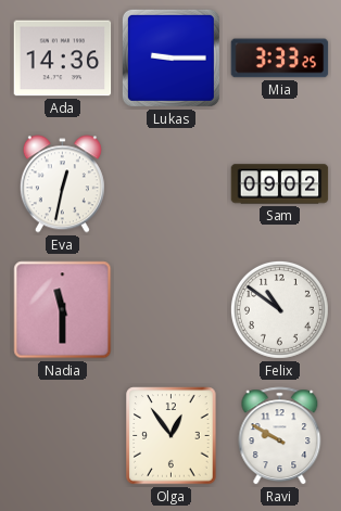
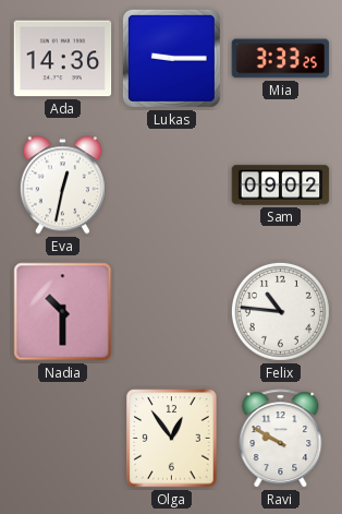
Nadia: 11:30 -> 10:30
Felix: 10:51 -> 10:46
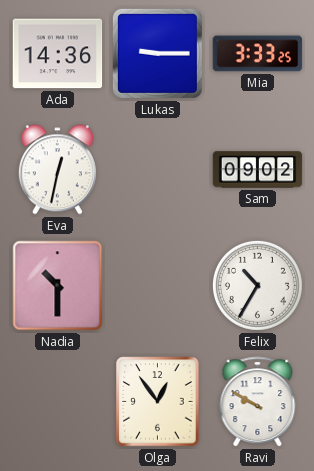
Felix: 10:46 -> 10:35
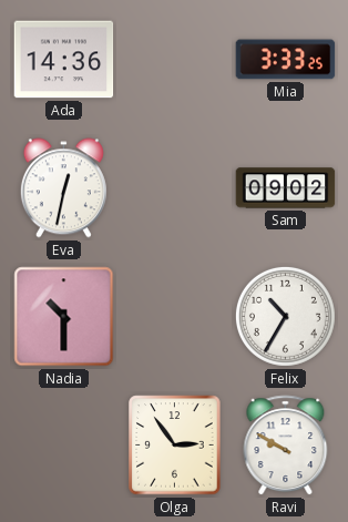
Lukas: 9:15 -> none
Olga: 12:54 -> 2:54
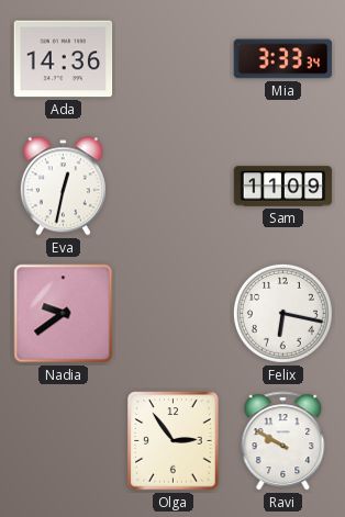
Mia: 3:33:25 -> 3:33:34
Sam: 09:02 -> 11:09
Nadia: 10:30 -> 9:39
Felix: 10:35 -> 6:17
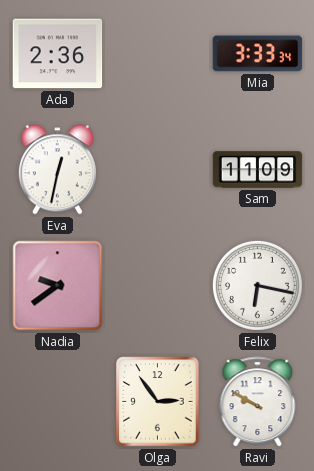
Ada: 14:36 -> 2:36
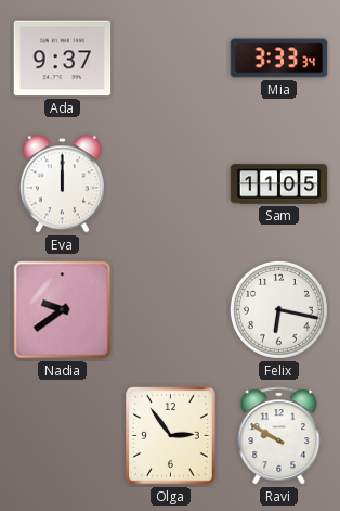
Ada: 2:36 -> 9:37
Eva: 12:32 -> 12:00
Sam: 11:09 -> 11:05
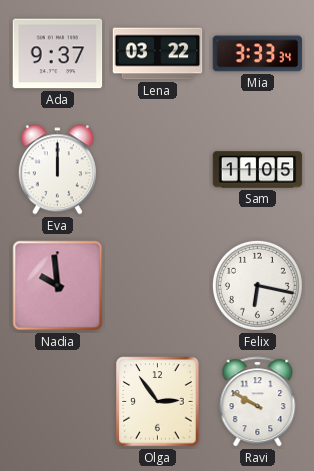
Lena: none -> 03:22
Nadia: 9:39 -> 9:59
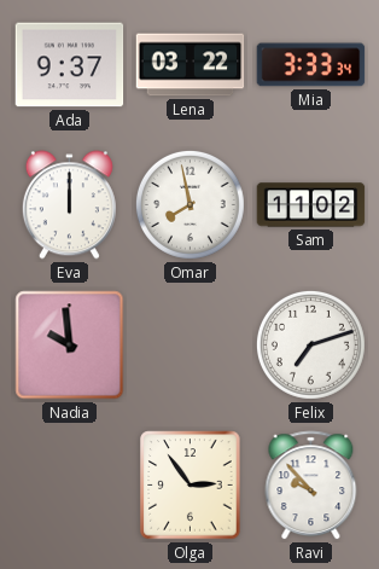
Omar: none -> 7:58
Sam: 11:05 -> 11:02
Felix: 6:17 -> 7:12
Ravi: 9:50 -> 9:53
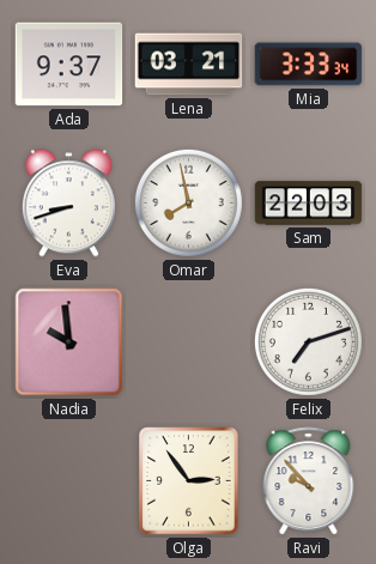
Lena: 03:22 -> 03:21
Eva: 12:00 -> 8:42
Sam: 11:02 -> 22:03
